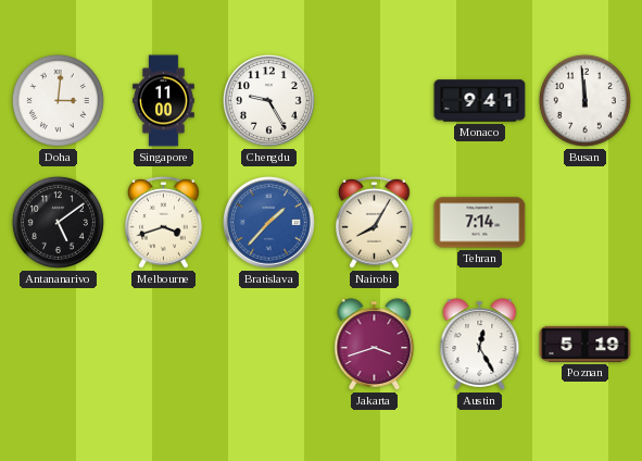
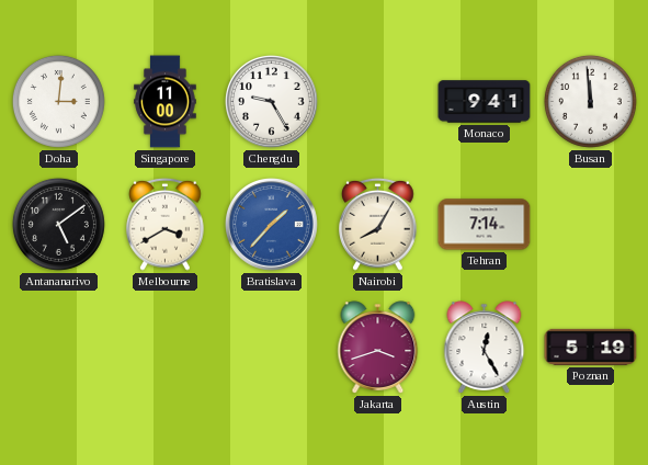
Melbourne: 3:42 -> 3:40
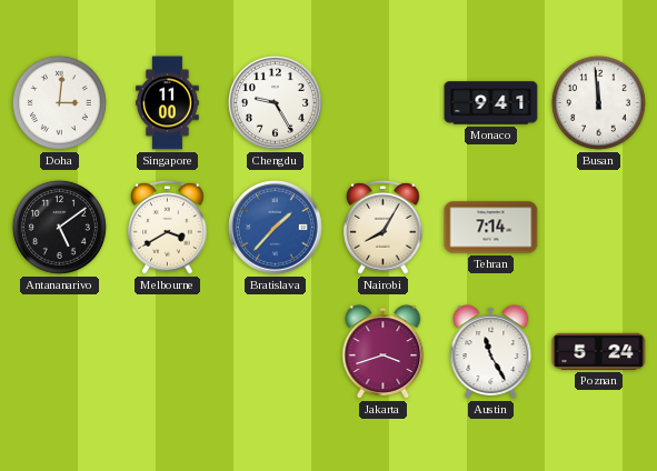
Austin: 12:25 -> 11:25
Poznan: 5:19 -> 5:24
